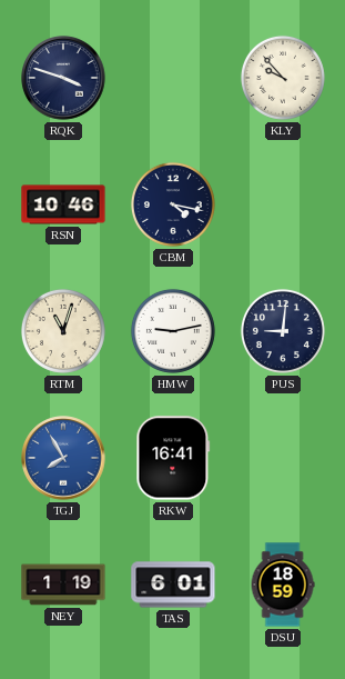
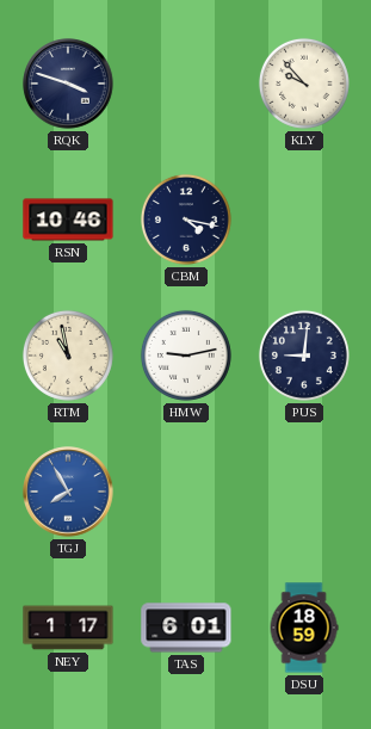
RTM: 11:03 -> 10:58
RKW: 16:41 -> none
NEY: 1:19 -> 1:17
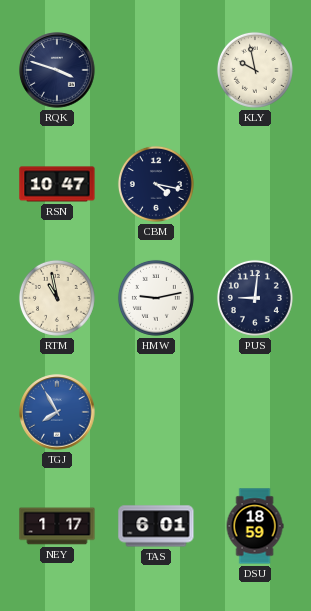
KLY: 9:53 -> 9:58
RSN: 10:46 -> 10:47
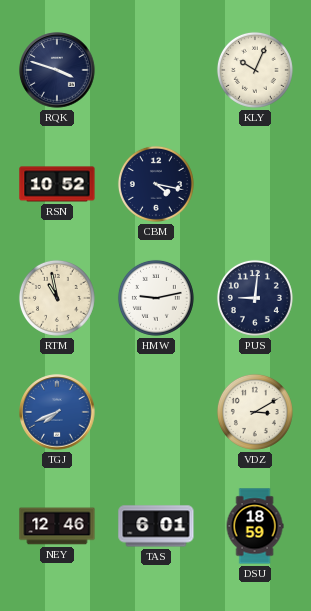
KLY: 9:58 -> 10:04
RSN: 10:47 -> 10:52
TGJ: 7:55 -> 7:41
VDZ: none -> 3:10
NEY: 1:17 -> 12:46
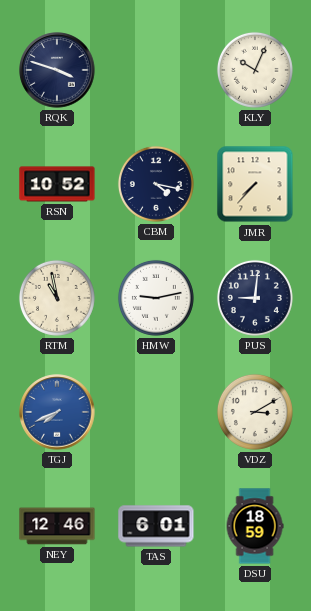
JMR: none -> 7:37
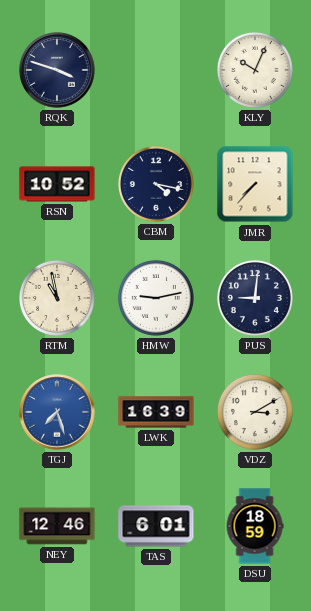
TGJ: 7:41 -> 7:27
LWK: none -> 16:39
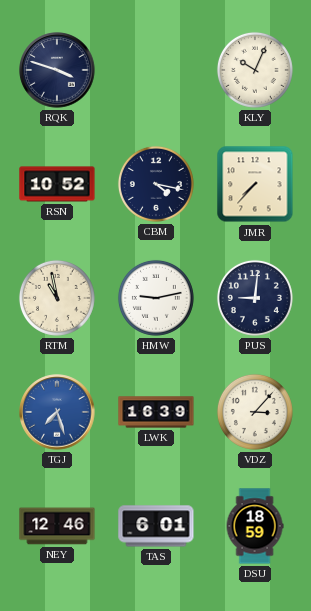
VDZ: 3:10 -> 3:07
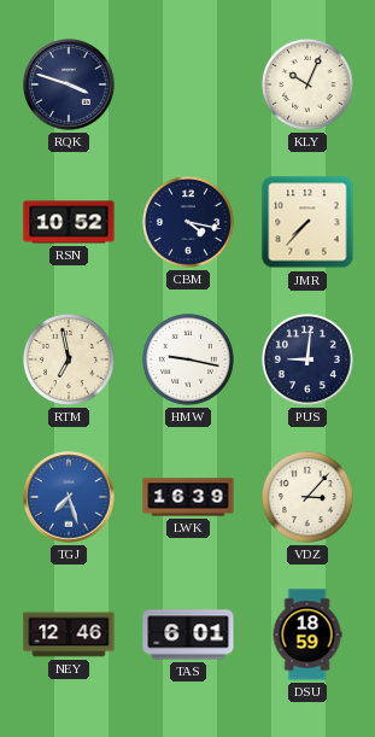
RTM: 10:58 -> 6:58
HMW: 9:13 -> 9:17
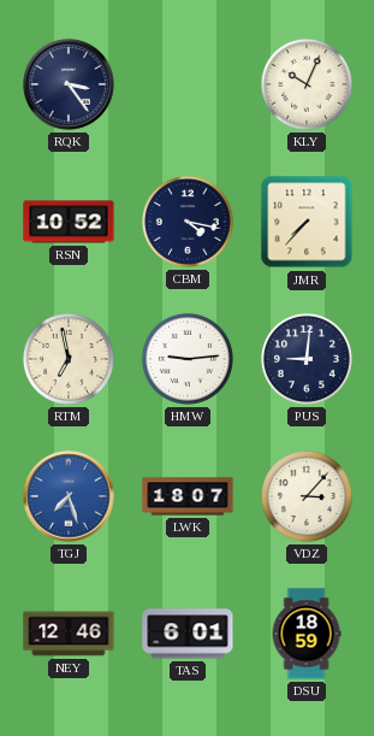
RQK: 3:48 -> 3:24
HMW: 9:17 -> 9:14
LWK: 16:39 -> 18:07
